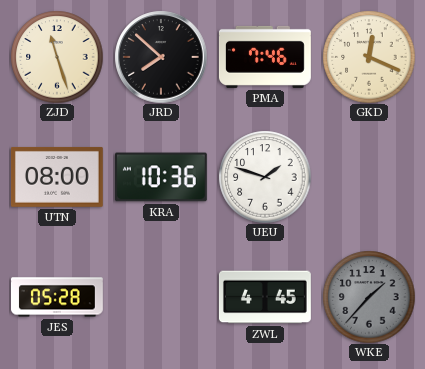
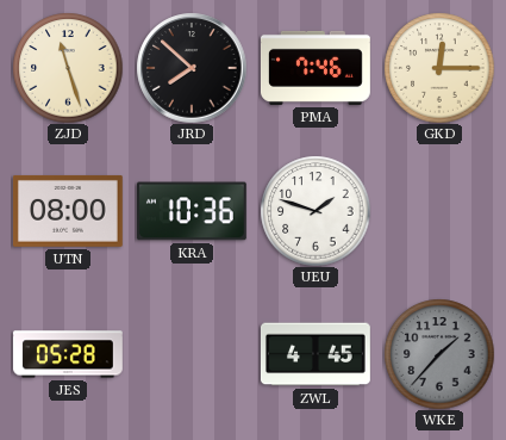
GKD: 12:19 -> 12:15
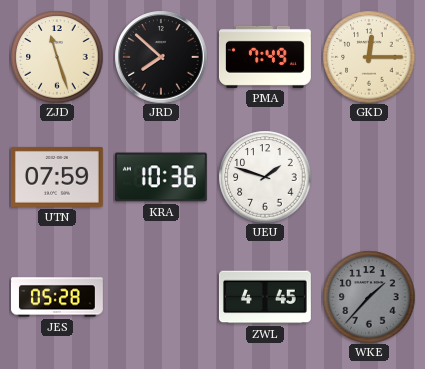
PMA: 7:46 -> 7:49
UTN: 08:00 -> 07:59
